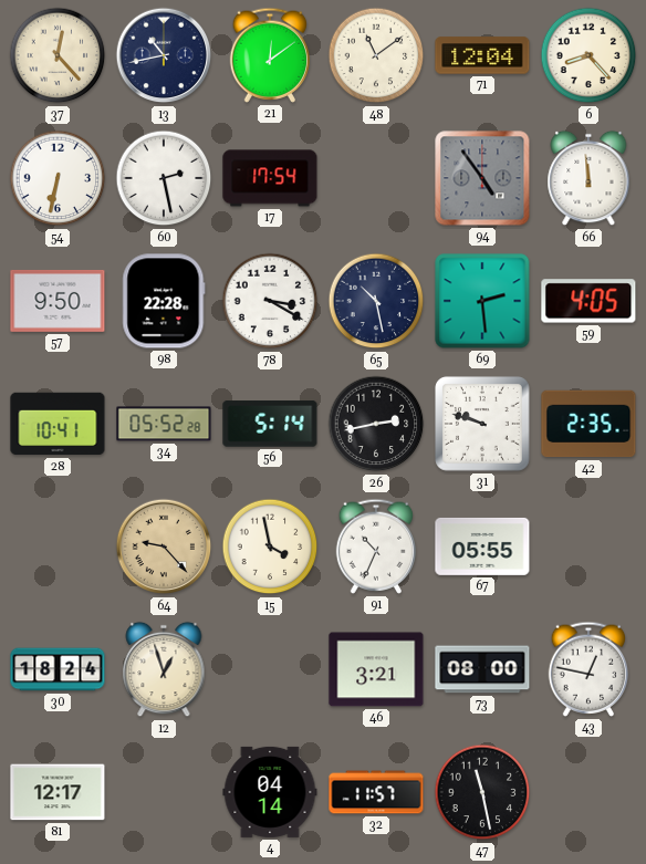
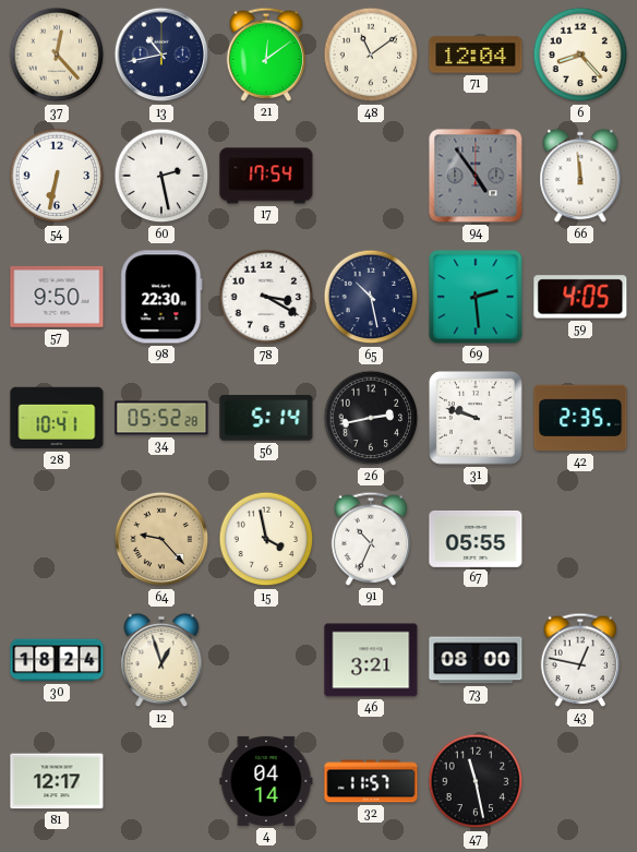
98: 22:28 -> 22:30
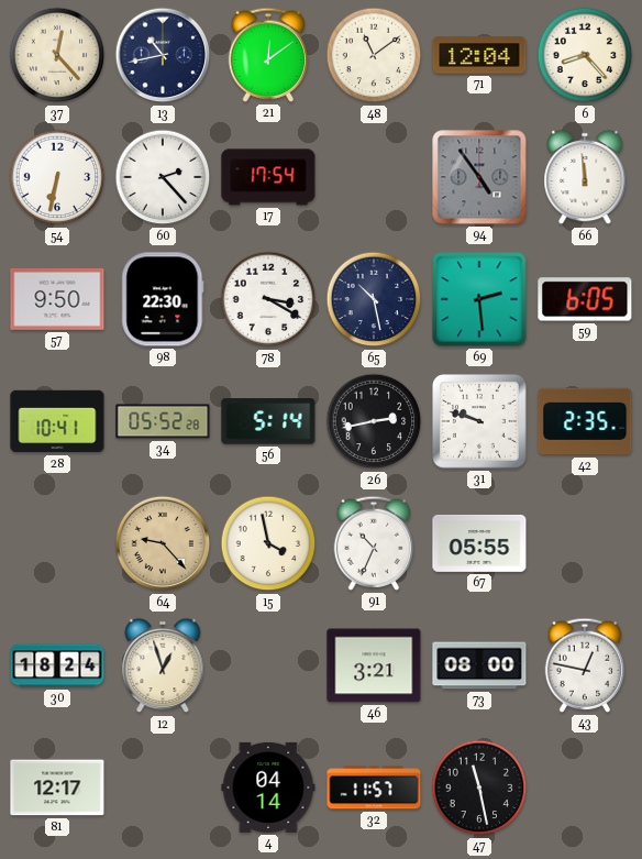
60: 2:28 -> 2:23
59: 4:05 -> 6:05
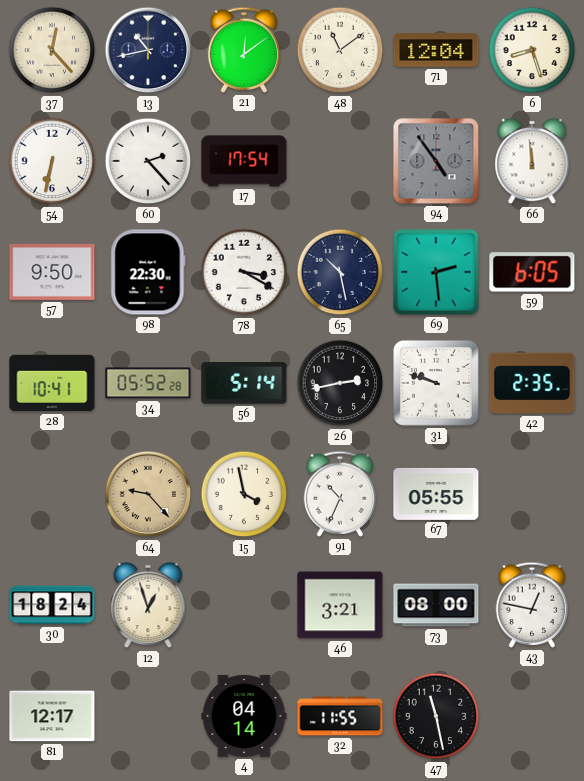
6: 8:23 -> 8:27
32: 11:57 -> 11:55
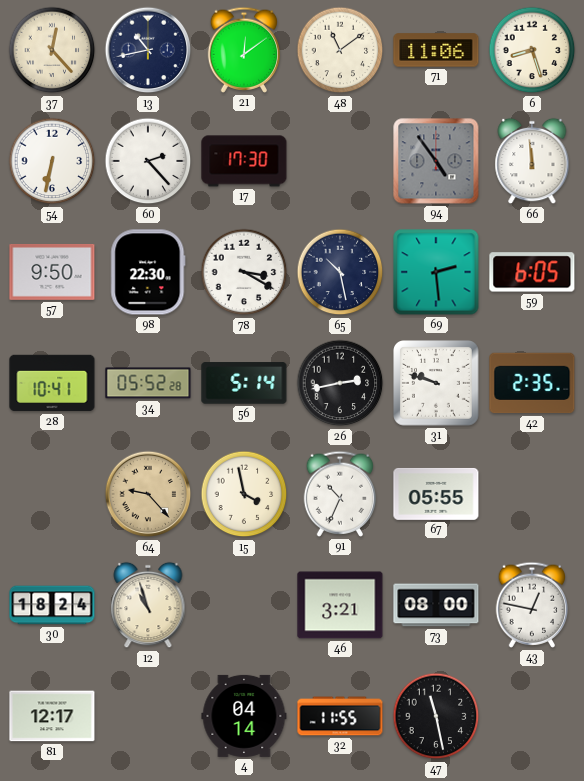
71: 12:04 -> 11:06
17: 17:54 -> 17:30
12: 12:57 -> 10:57
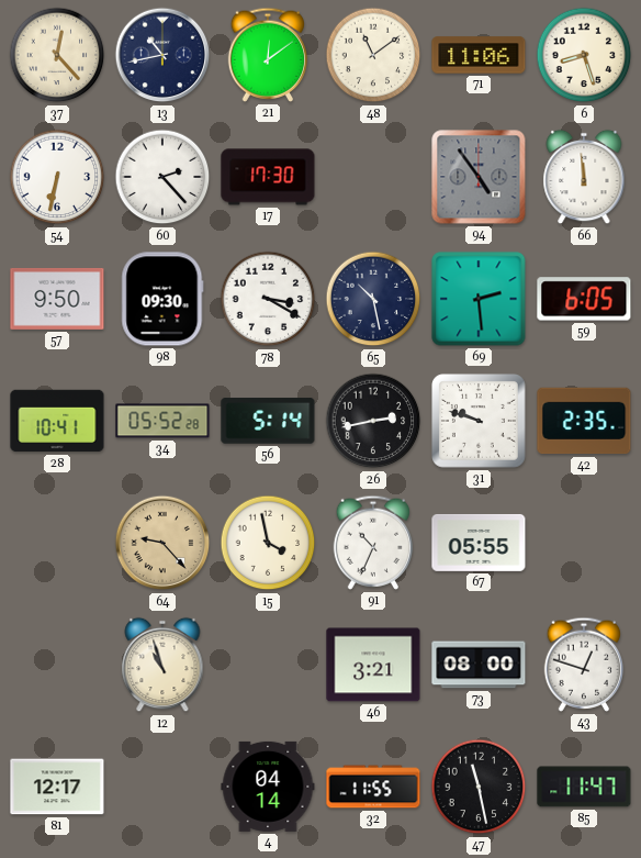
98: 22:30 -> 09:30
30: 18:24 -> none
43: 12:47 -> 12:48
85: none -> 11:47
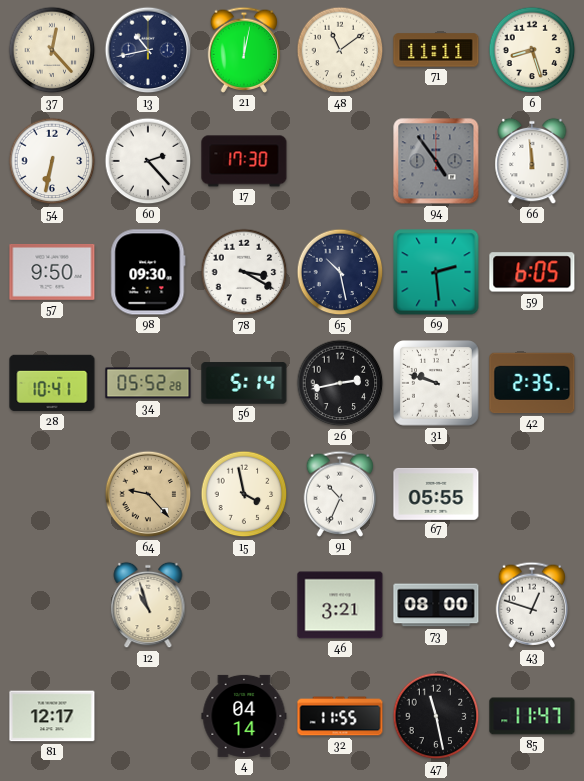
21: 12:09 -> 12:02
71: 11:06 -> 11:11
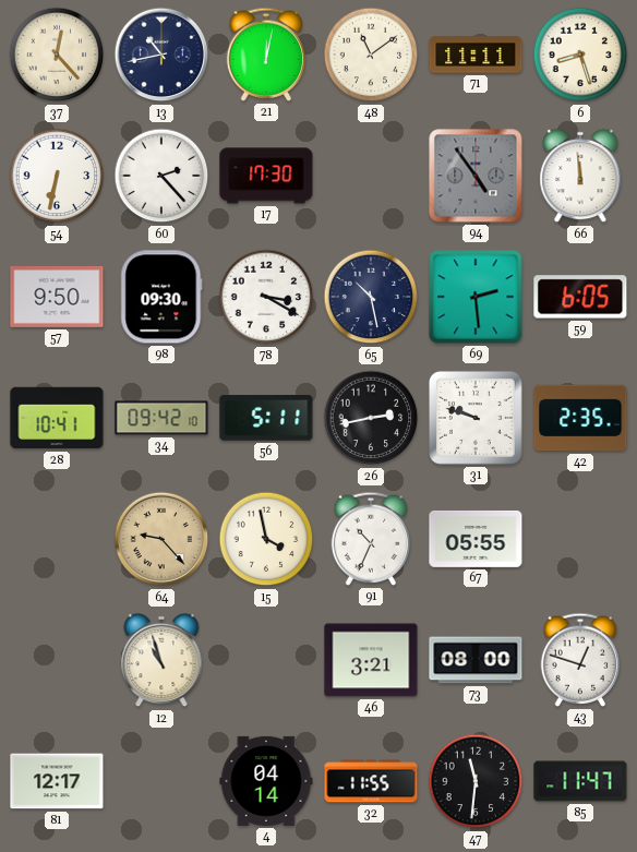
34: 05:52 -> 09:42
56: 5:14 -> 5:11
47: 11:28 -> 11:31
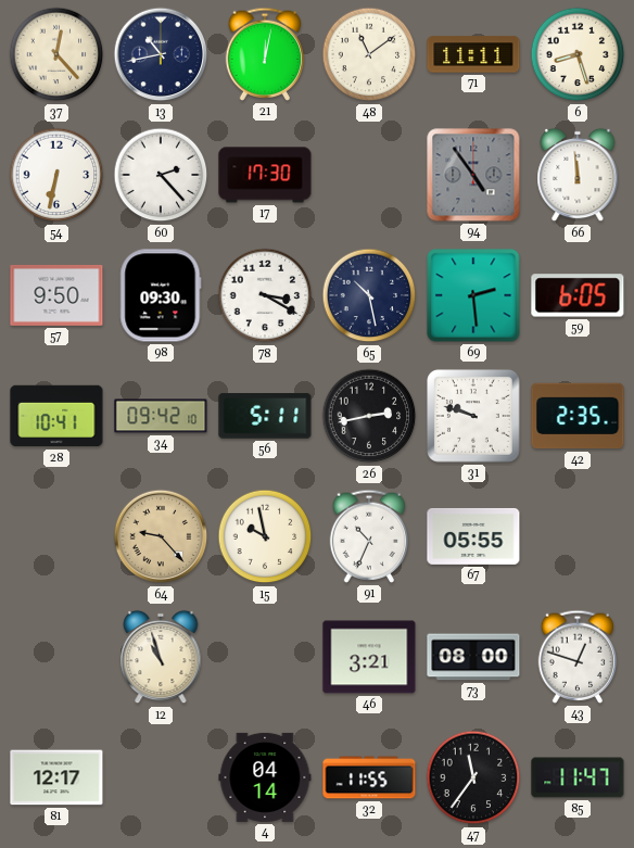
15: 3:58 -> 9:58
47: 11:31 -> 11:36
